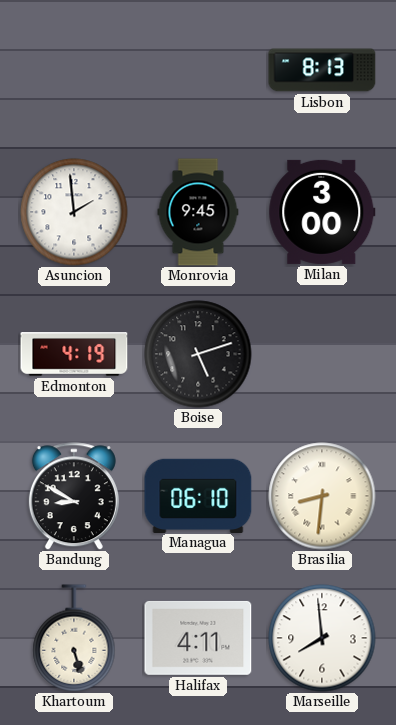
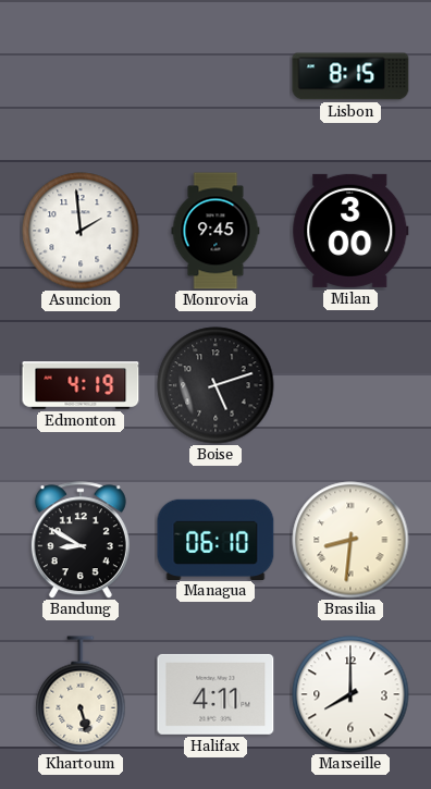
Lisbon: 8:13 -> 8:15
Marseille: 7:59 -> 8:00
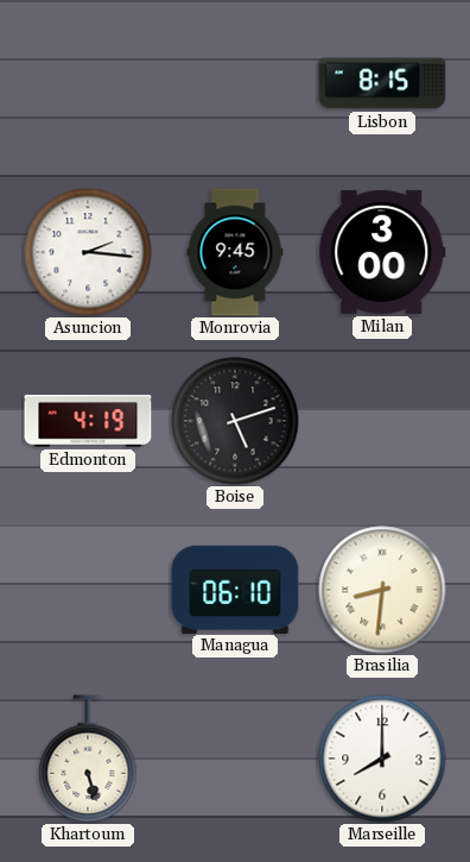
Asuncion: 1:59 -> 2:16
Bandung: 8:50 -> none
Halifax: 4:11 -> none
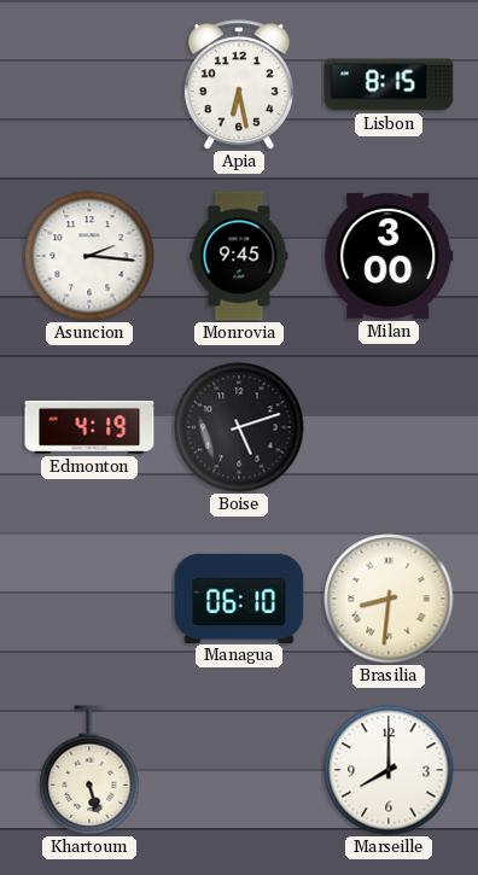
Apia: none -> 6:28
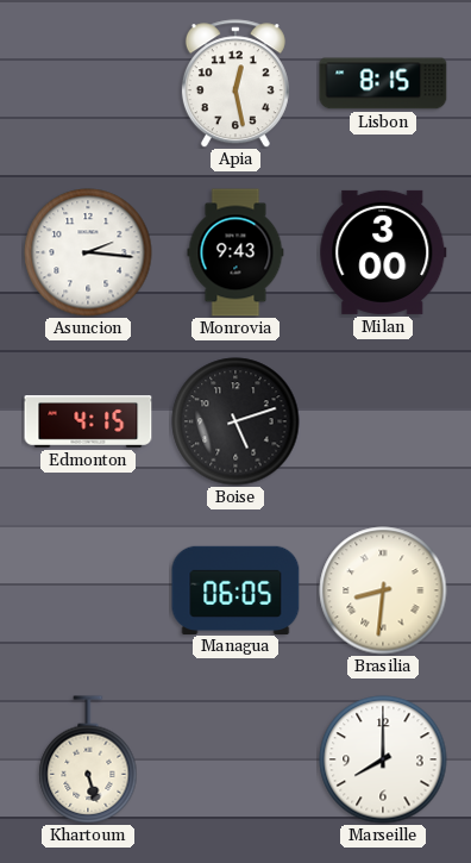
Apia: 6:28 -> 12:28
Monrovia: 9:45 -> 9:43
Edmonton: 4:19 -> 4:15
Managua: 06:10 -> 06:05
